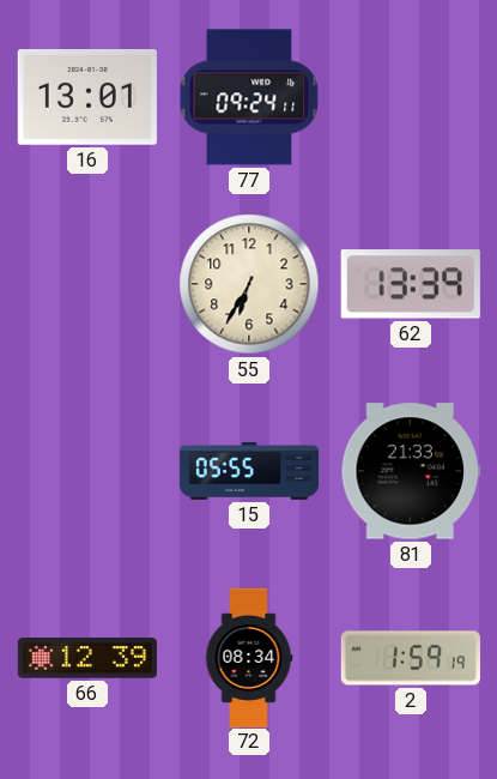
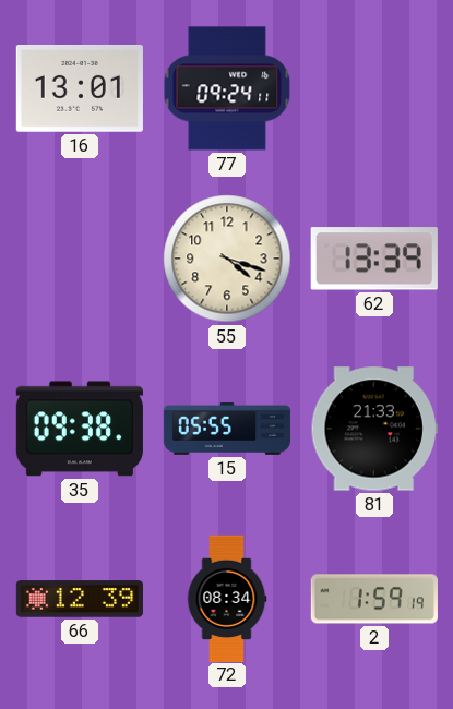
55: 6:35 -> 4:18
35: none -> 09:38
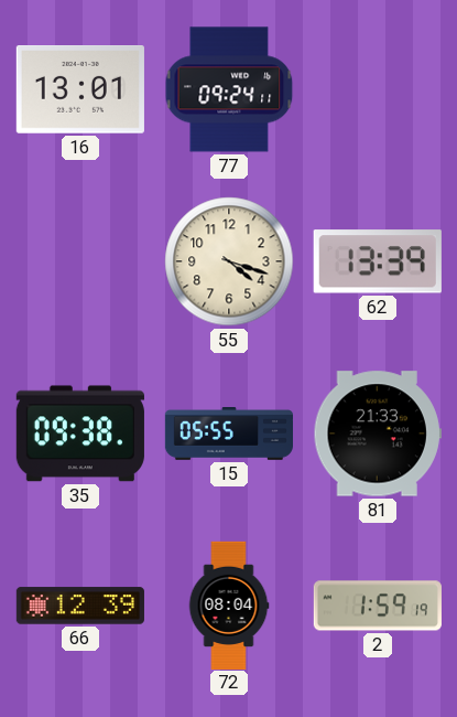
72: 08:34 -> 08:04
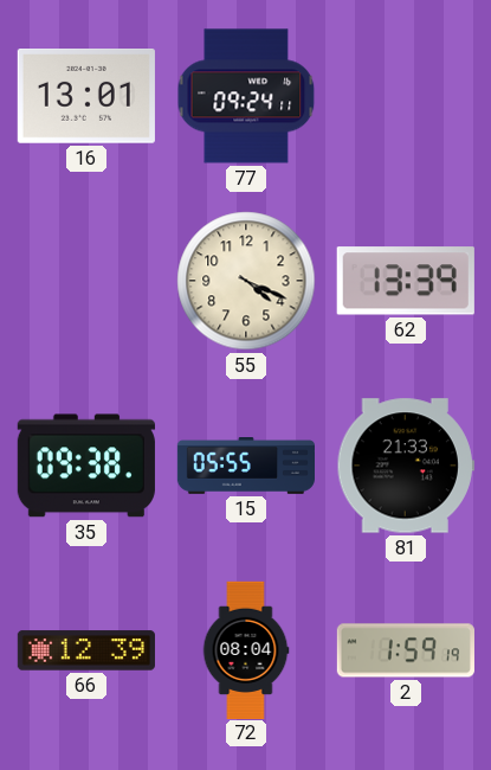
55: 4:18 -> 4:19
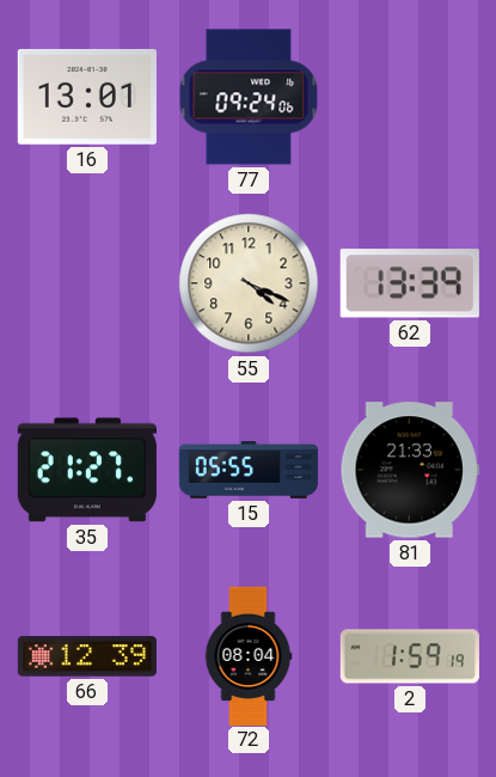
77: 09:24:11 -> 09:24:06
35: 09:38 -> 21:27
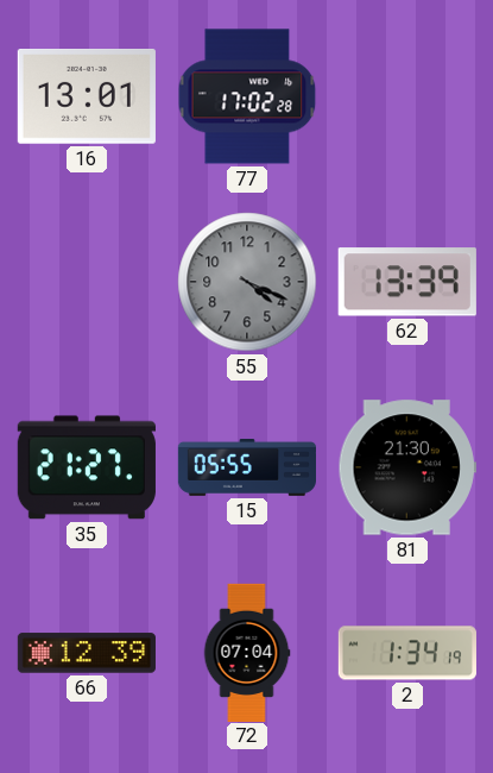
77: 09:24 -> 17:02
55 dial: cream -> grey
81: 21:33 -> 21:30
72: 08:04 -> 07:04
2: 1:59 -> 1:34
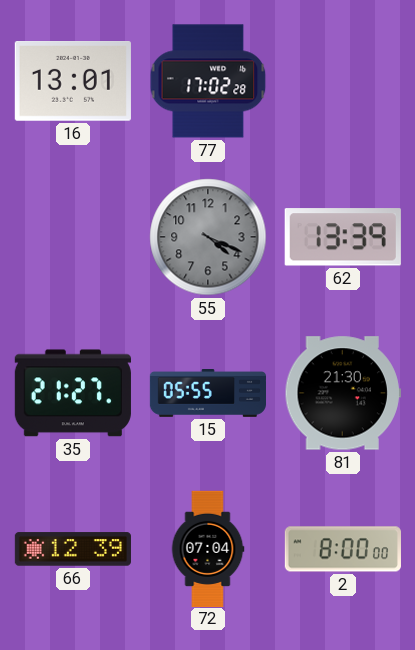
2: 1:34 -> 8:00
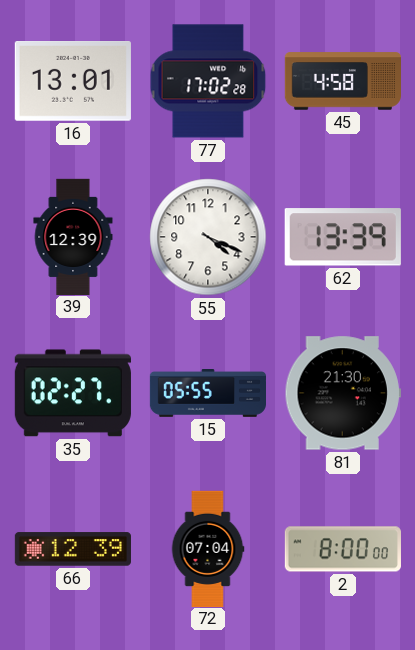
45: none -> 4:58
39: none -> 12:39
55 dial: grey -> white
35: 21:27 -> 02:27
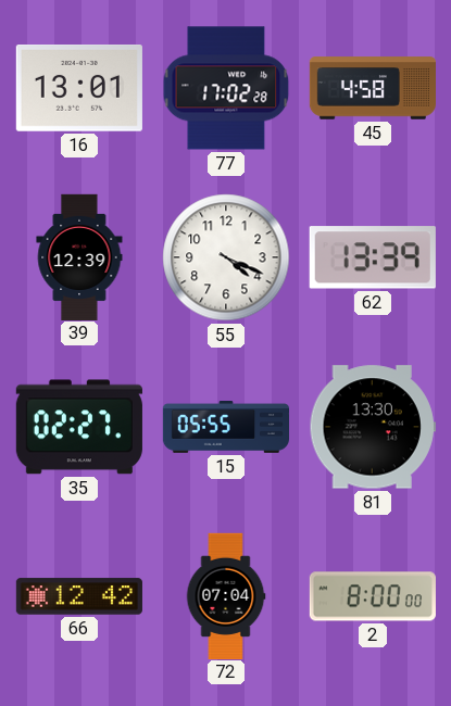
81: 21:30 -> 13:30
66: 12:39 -> 12:42
